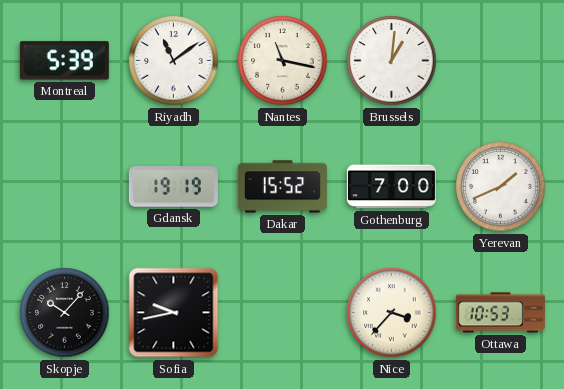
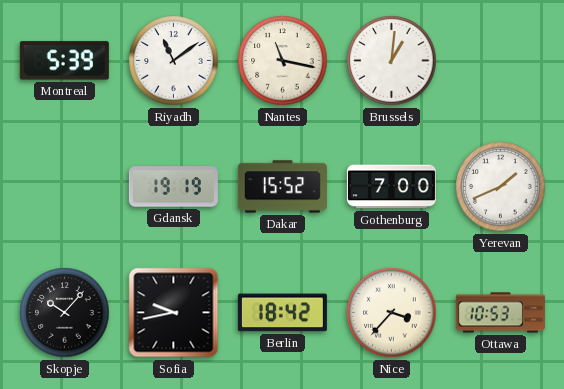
Berlin: none -> 18:42
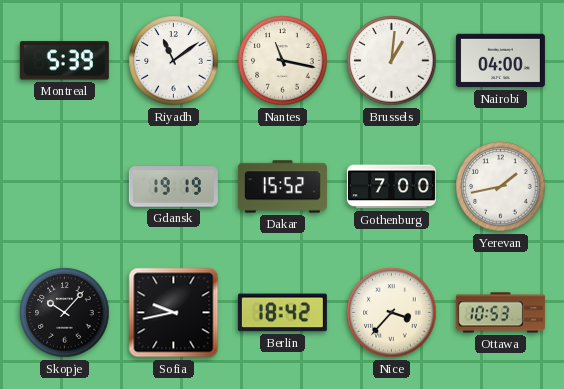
Nairobi: none -> 04:00
Yerevan: 1:41 -> 1:43
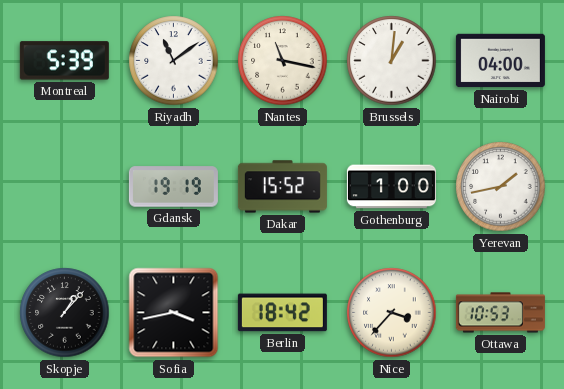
Gothenburg: 7:00 -> 1:00
Skopje: 10:07 -> 1:07
Sofia: 9:43 -> 3:43
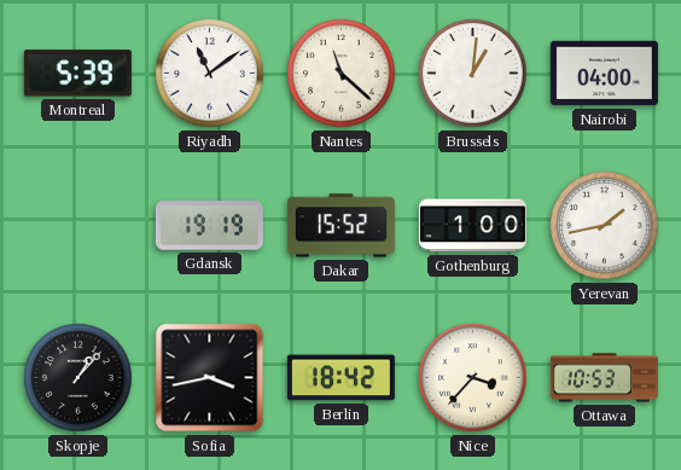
Nantes: 11:17 -> 11:22
